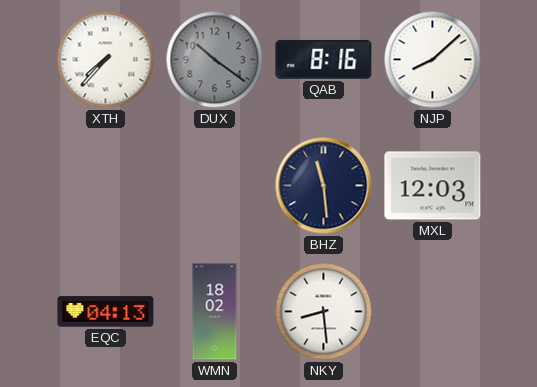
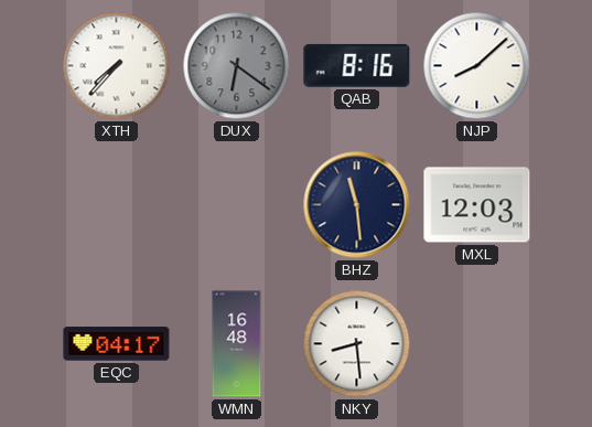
DUX: 10:21 -> 6:21
EQC: 04:13 -> 04:17
WMN: 18:02 -> 16:48
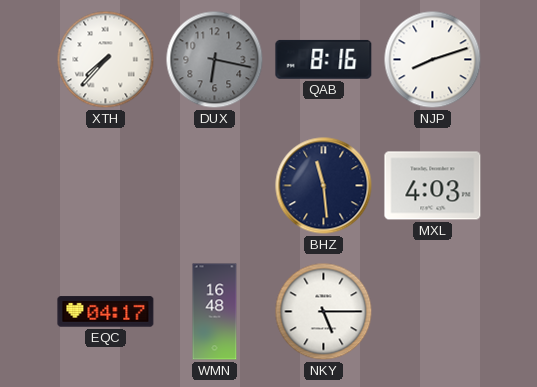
DUX: 6:21 -> 6:17
NJP: 8:08 -> 8:12
MXL: 12:03 -> 4:03
NKY: 8:29 -> 5:15
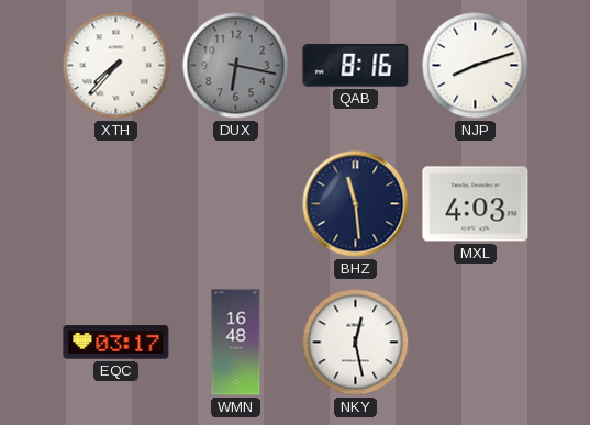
EQC: 04:17 -> 03:17
NKY: 5:15 -> 12:28
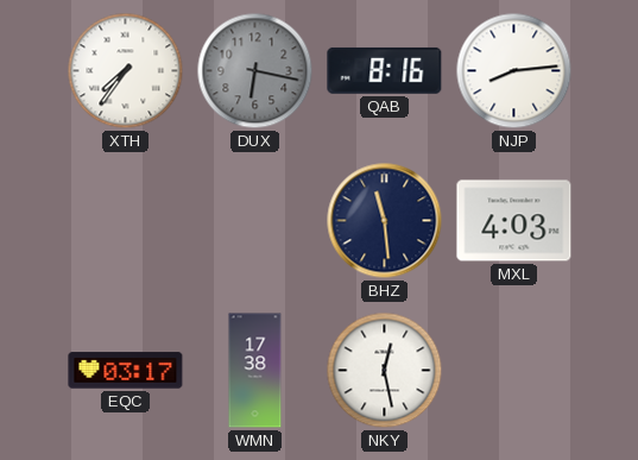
XTH: 7:37 -> 7:36
NJP: 8:12 -> 8:14
WMN: 16:48 -> 17:38
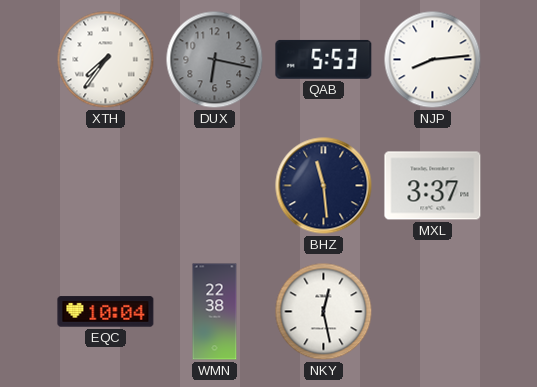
QAB: 8:16 -> 5:53
MXL: 4:03 -> 3:37
EQC: 03:17 -> 10:04
WMN: 17:38 -> 22:38
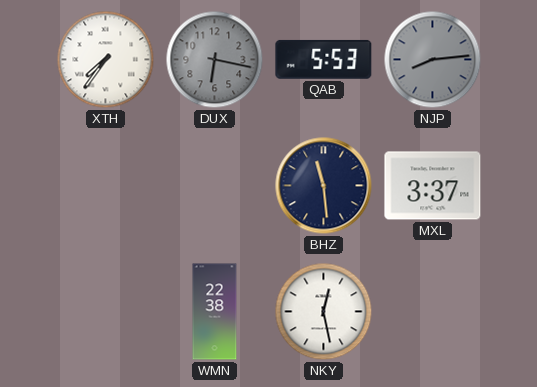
NJP dial: white -> grey
EQC: 10:04 -> none
